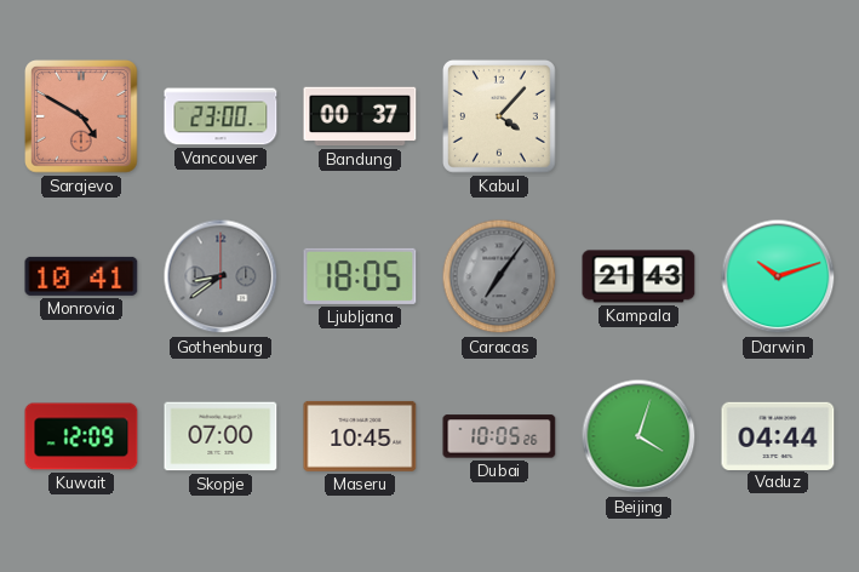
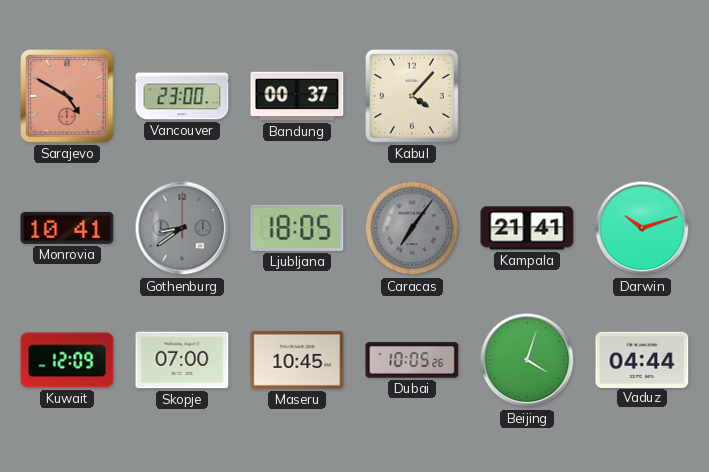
Kampala: 21:43 -> 21:41
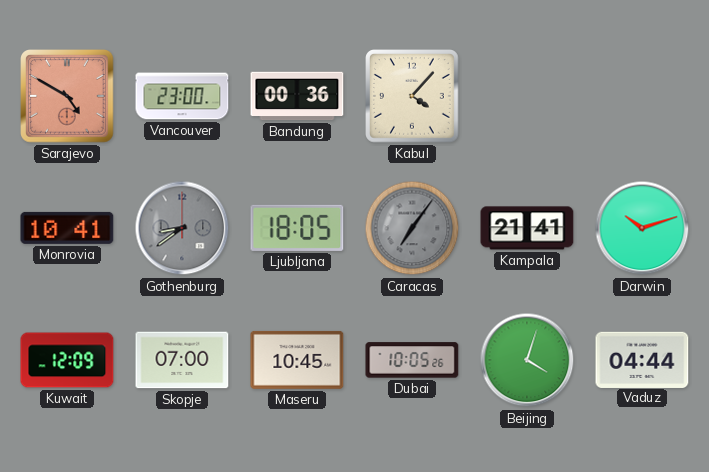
Bandung: 00:37 -> 00:36
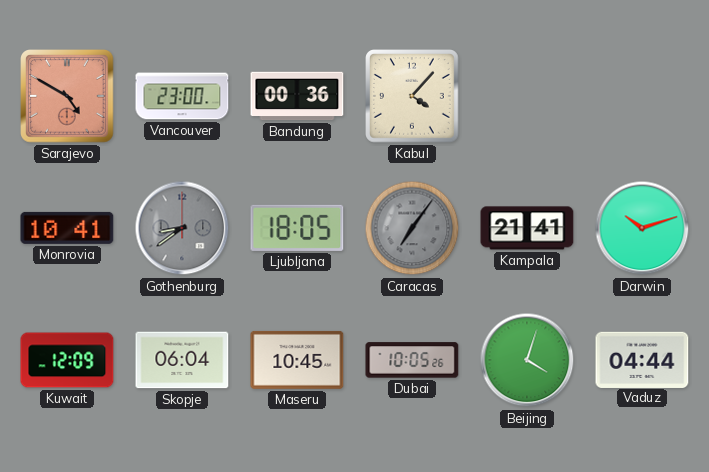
Skopje: 07:00 -> 06:04
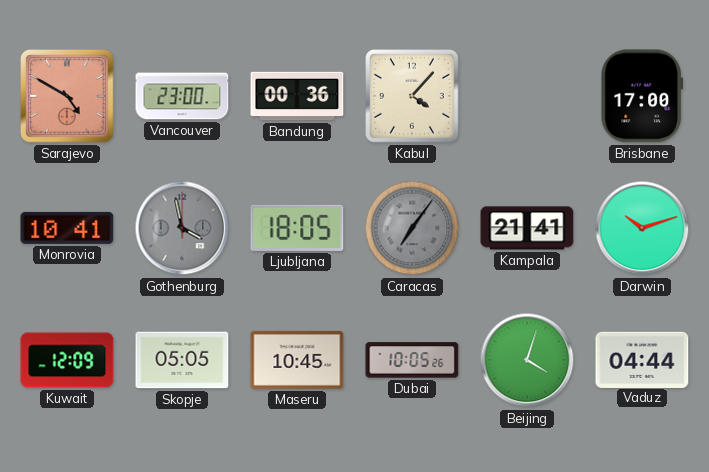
Brisbane: none -> 17:00
Gothenburg: 8:39 -> 3:58
Skopje: 06:04 -> 05:05
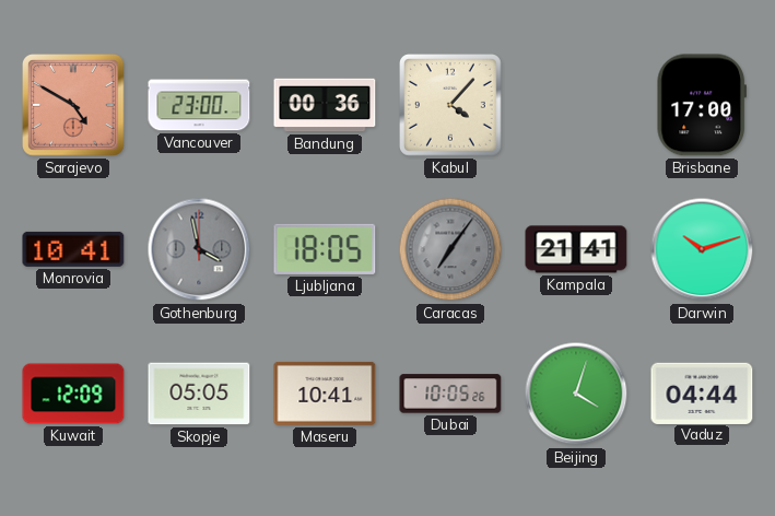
Maseru: 10:45 -> 10:41
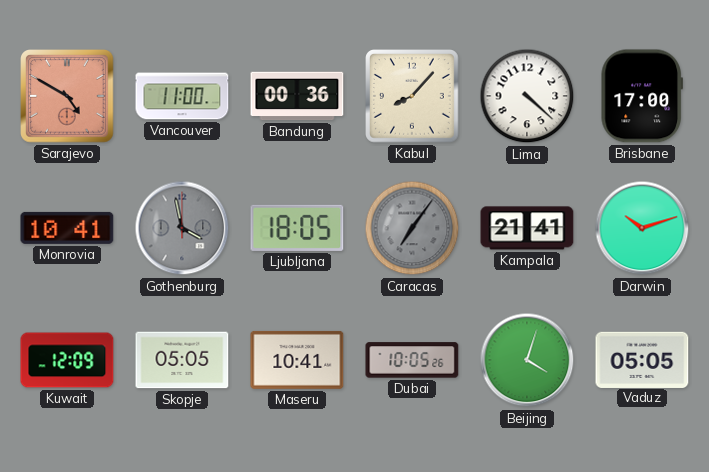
Vancouver: 23:00 -> 11:00
Kabul: 4:07 -> 8:07
Lima: none -> 4:22
Vaduz: 04:44 -> 05:05
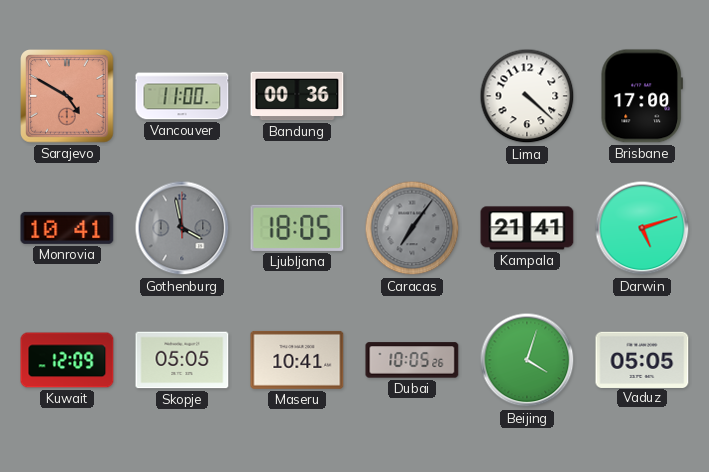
Kabul: 8:07 -> none
Darwin: 10:12 -> 5:12
